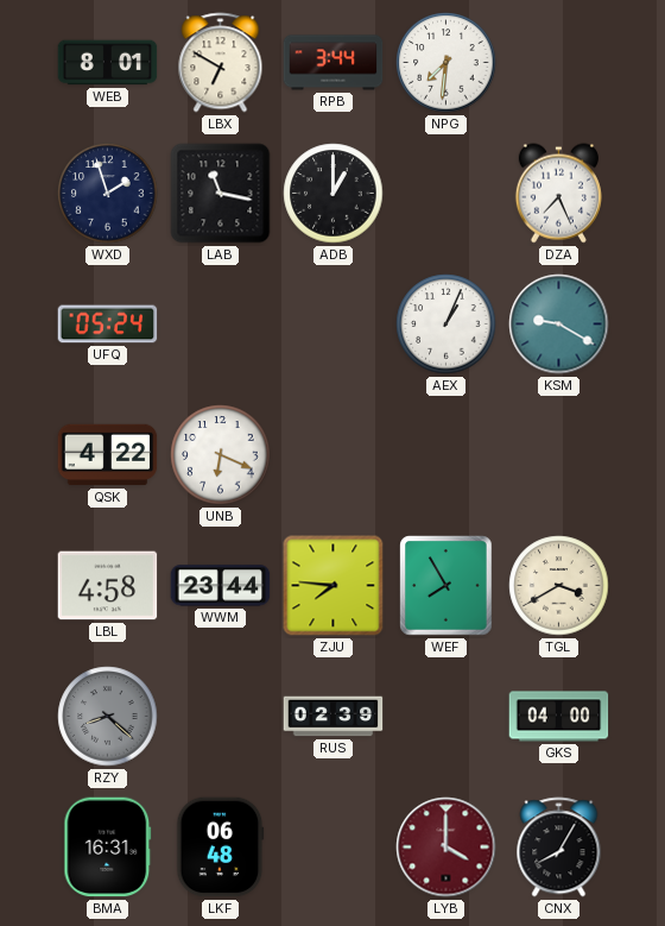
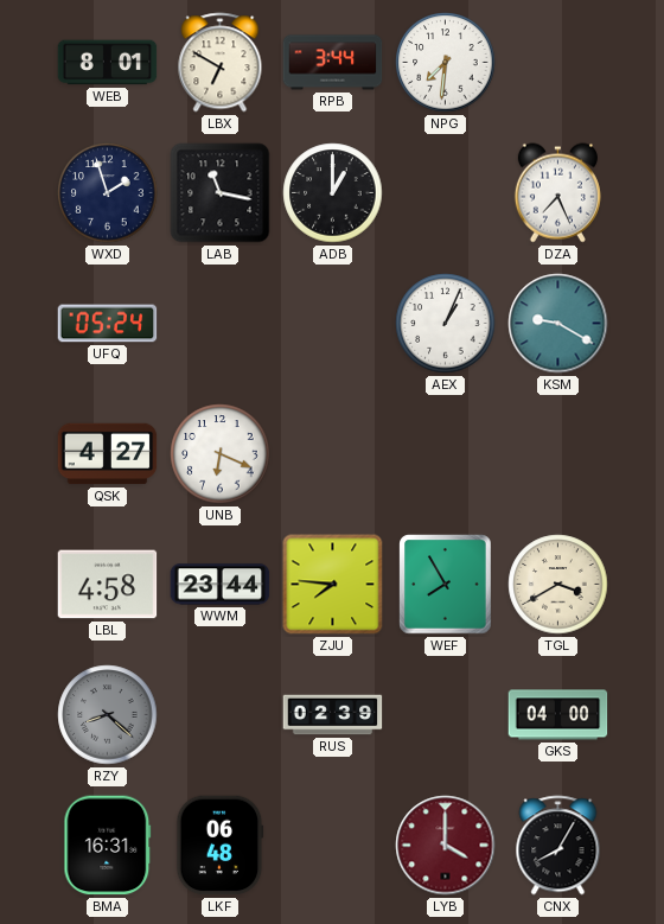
QSK: 4:22 -> 4:27
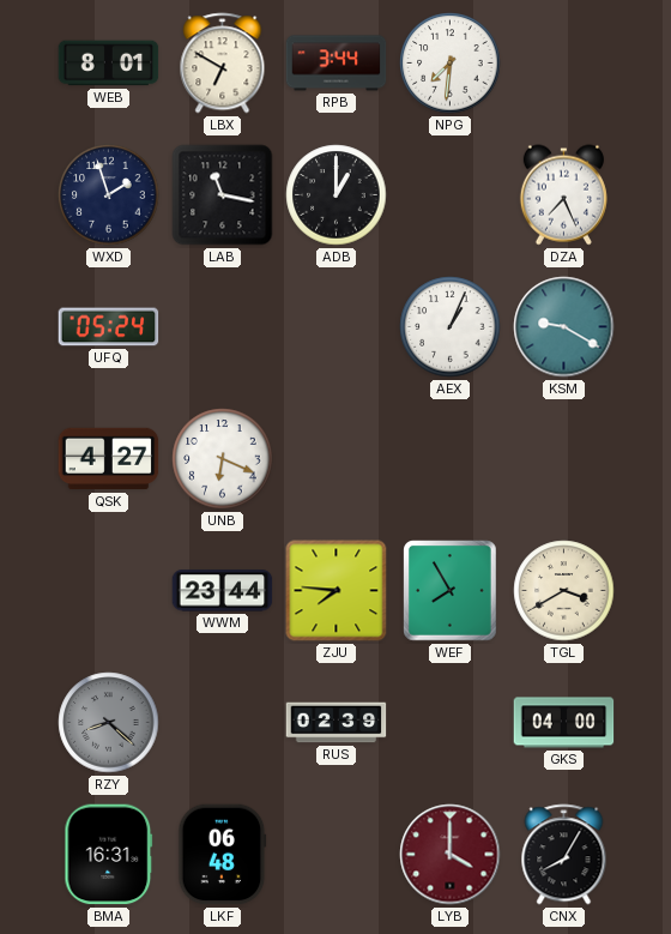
LBL: 4:58 -> none
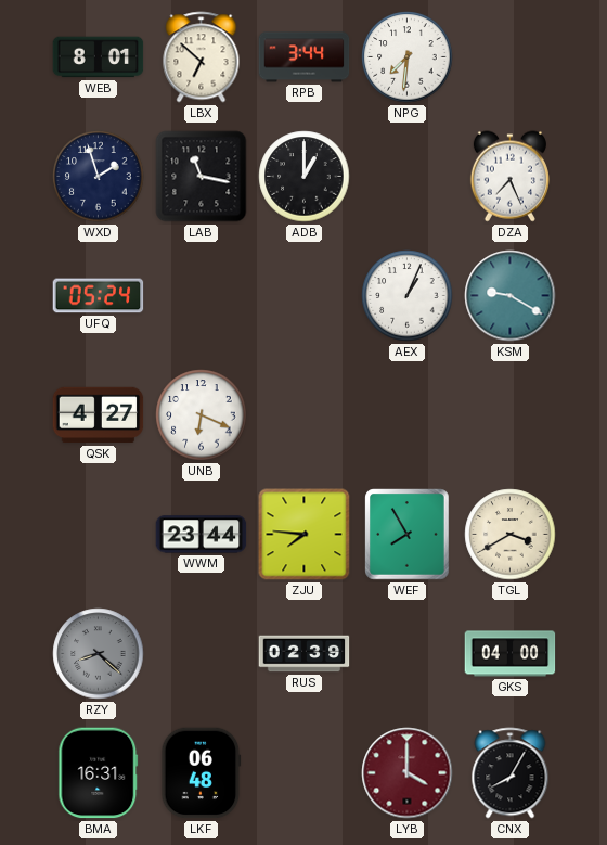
LBX: 6:50 -> 6:52
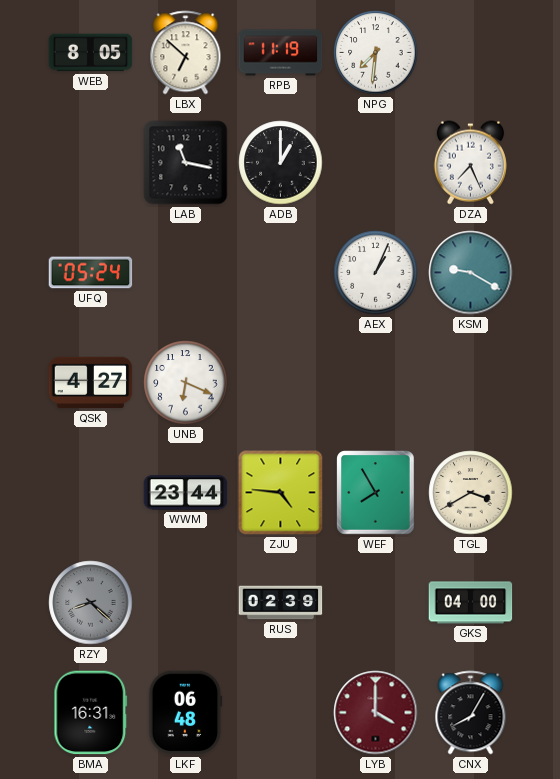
WEB: 8:01 -> 8:05
RPB: 3:44 -> 11:19
WXD: 1:57 -> none
ZJU: 7:46 -> 4:46
